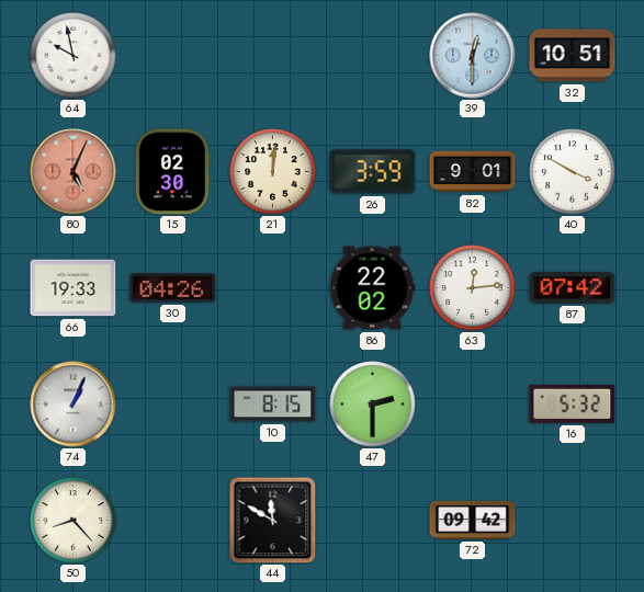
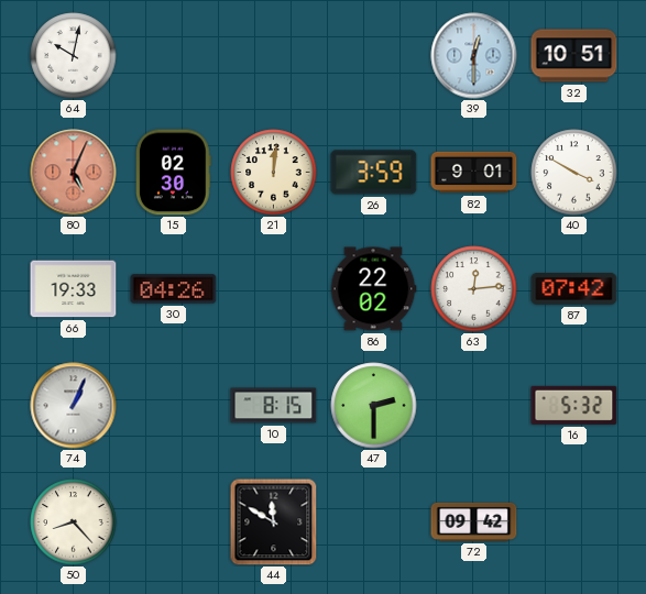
64: 9:58 -> 10:02
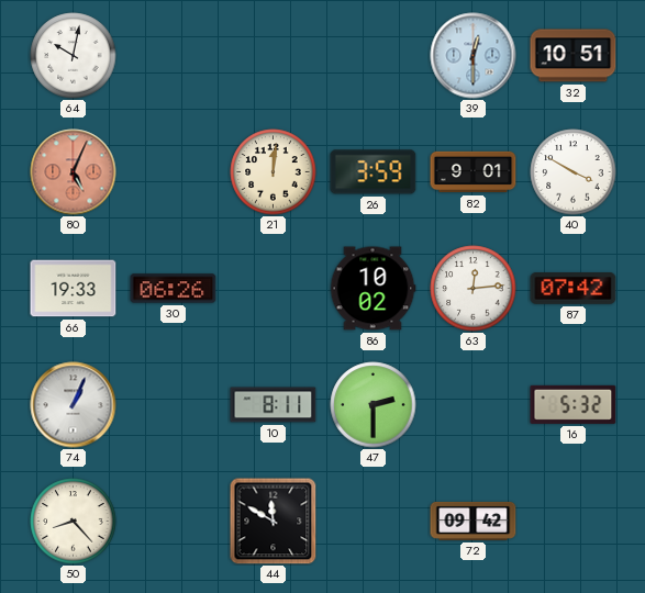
15: 02:30 -> none
30: 04:26 -> 06:26
86: 22:02 -> 10:02
10: 8:15 -> 8:11
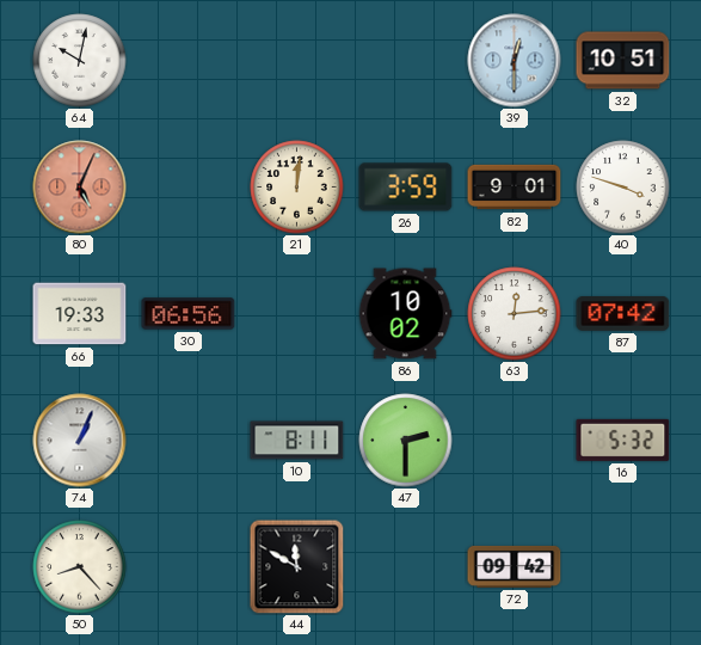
40: 3:50 -> 3:48
30: 06:26 -> 06:56
